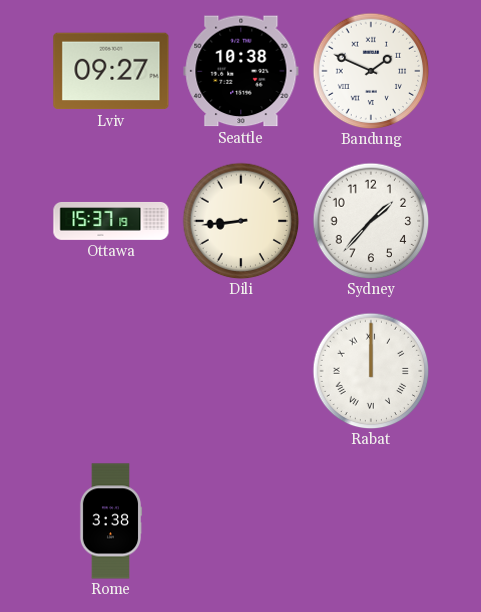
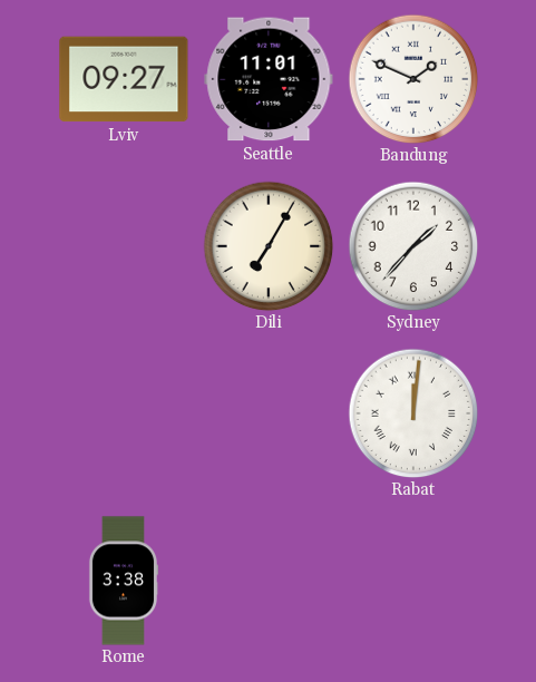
Seattle: 10:38 -> 11:01
Ottawa: 15:37 -> none
Dili: 8:44 -> 7:05
Rabat: 12:00 -> 12:01
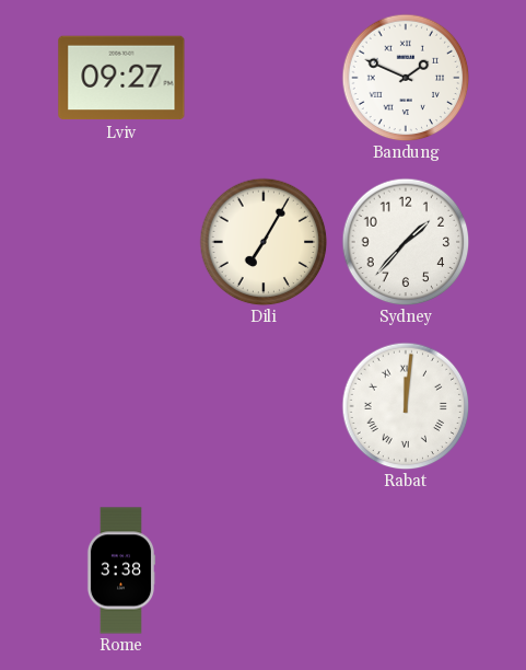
Seattle: 11:01 -> none
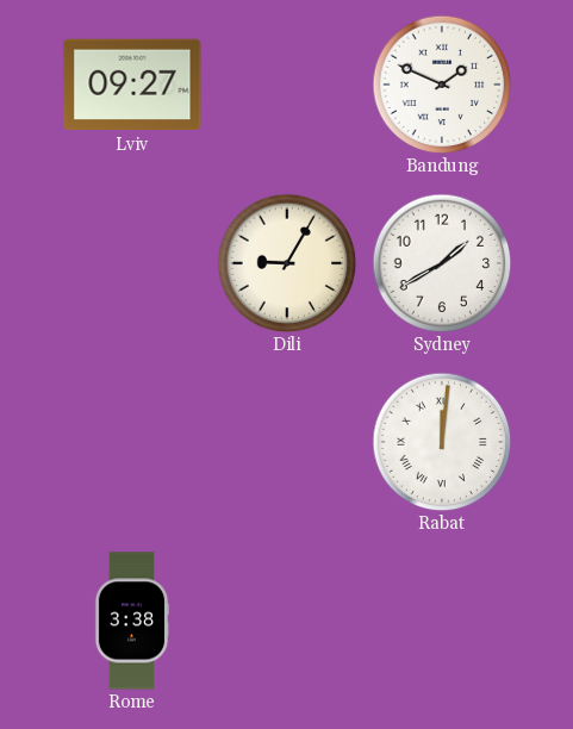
Dili: 7:05 -> 9:05
Sydney: 1:37 -> 1:40
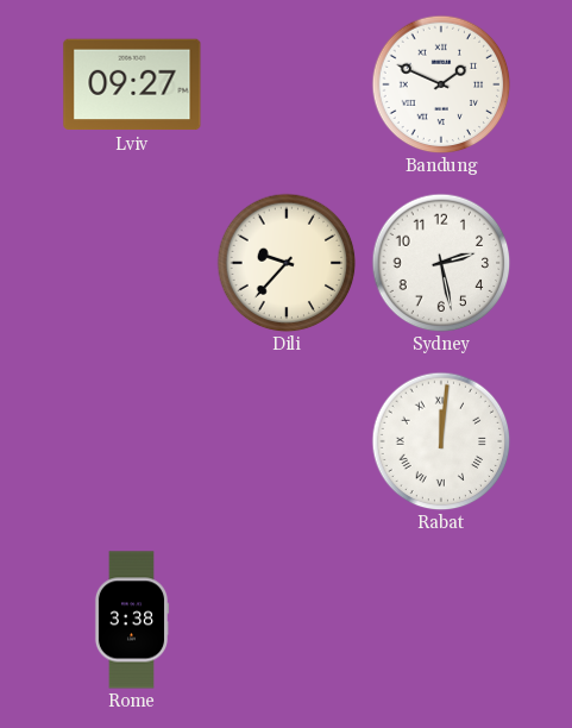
Dili: 9:05 -> 9:37
Sydney: 1:40 -> 2:28
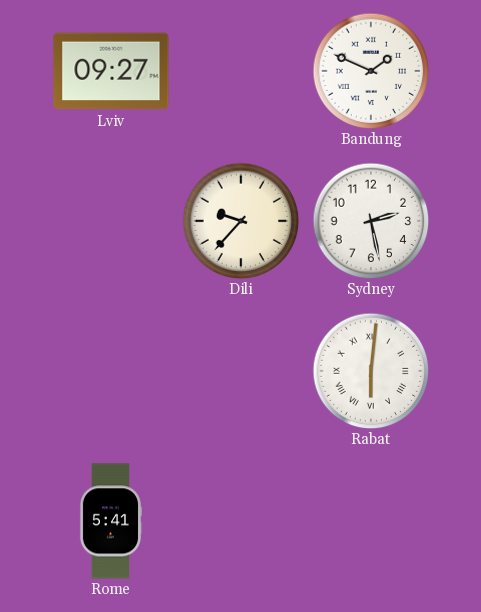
Rabat: 12:01 -> 6:01
Rome: 3:38 -> 5:41
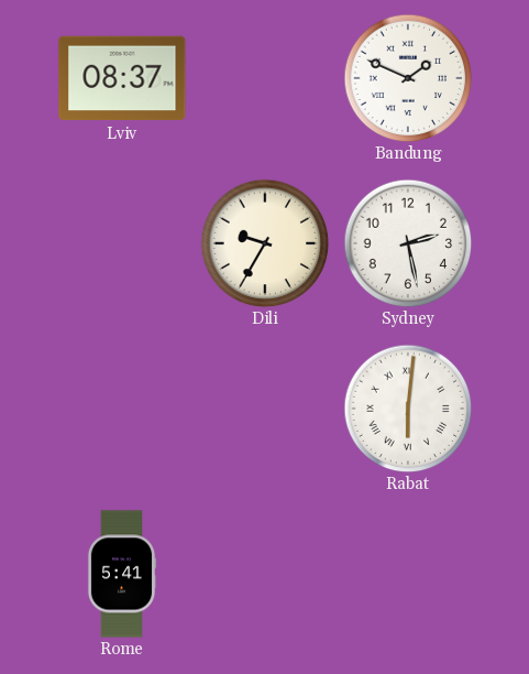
Lviv: 09:27 -> 08:37
Dili: 9:37 -> 9:35
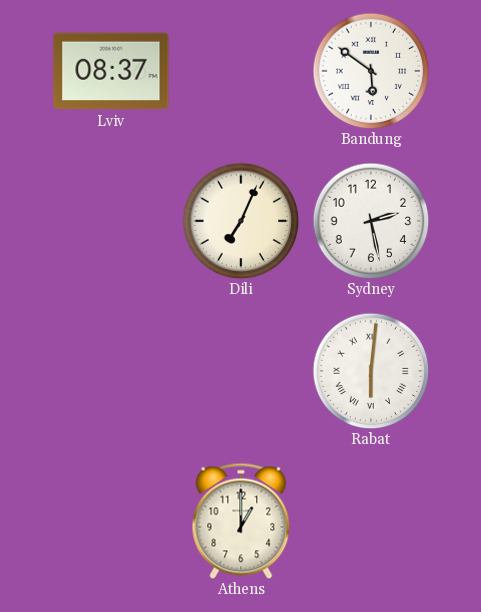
Bandung: 1:49 -> 5:51
Dili: 9:35 -> 7:04
Rome: 5:41 -> none
Athens: none -> 1:00
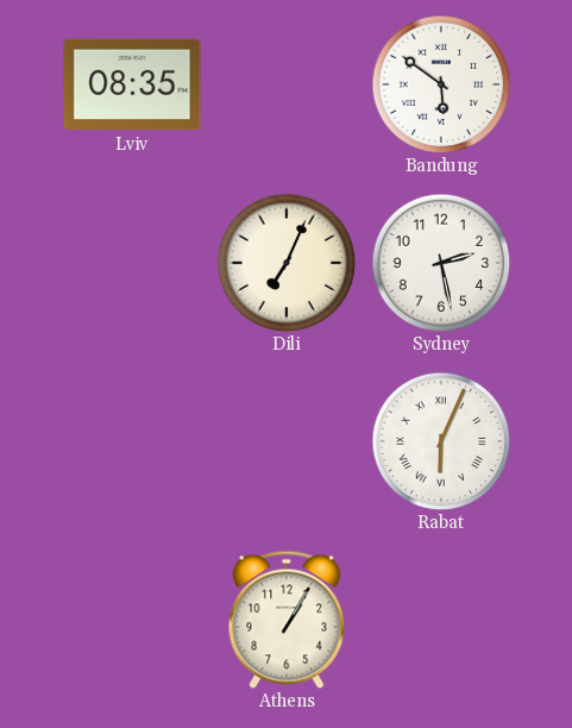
Lviv: 08:37 -> 08:35
Rabat: 6:01 -> 6:04
Athens: 1:00 -> 1:05
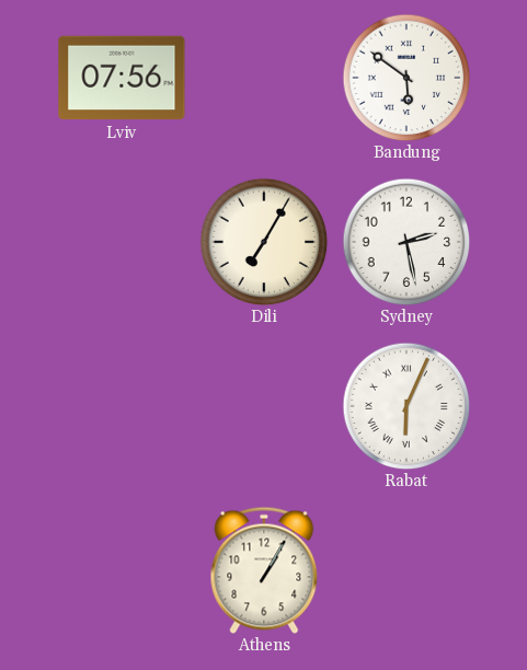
Lviv: 08:35 -> 07:56
Dili: 7:04 -> 7:05
